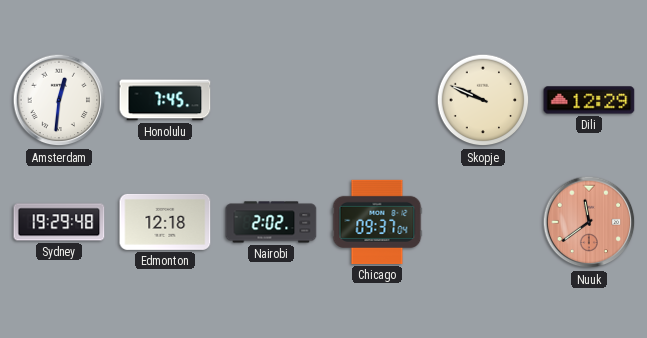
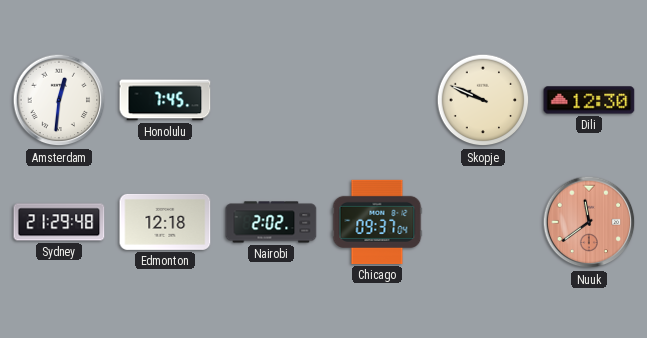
Dili: 12:29 -> 12:30
Sydney: 19:29 -> 21:29
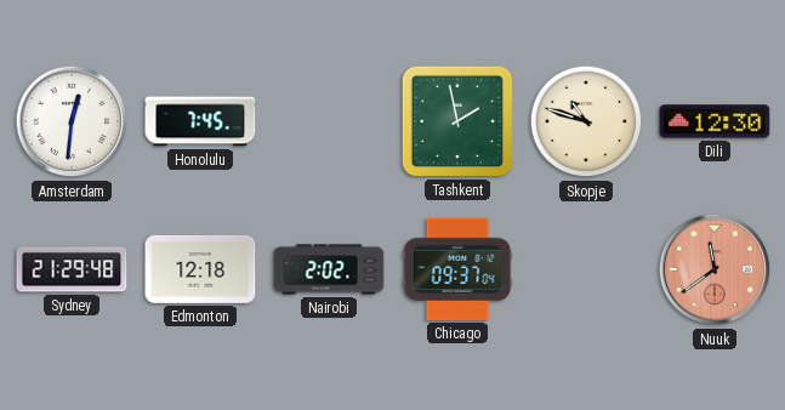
Tashkent: none -> 1:58
Skopje: 9:49 -> 10:48
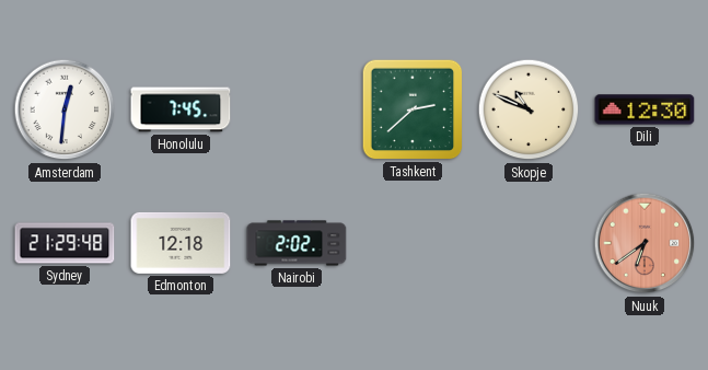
Tashkent: 1:58 -> 2:38
Skopje: 10:48 -> 10:49
Chicago: 09:37 -> none
Nuuk: 11:39 -> 6:39
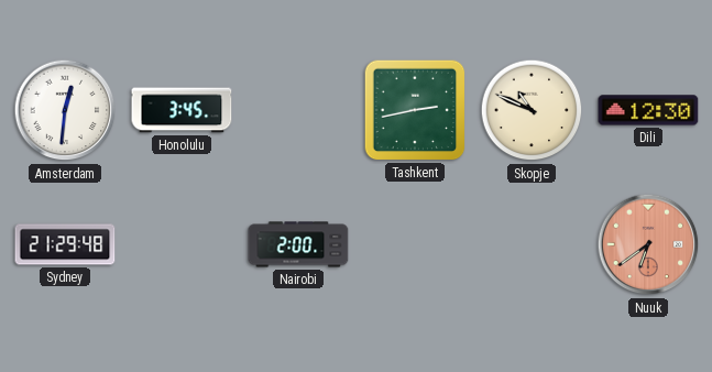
Honolulu: 7:45 -> 3:45
Tashkent: 2:38 -> 2:43
Edmonton: 12:18 -> none
Nairobi: 2:02 -> 2:00
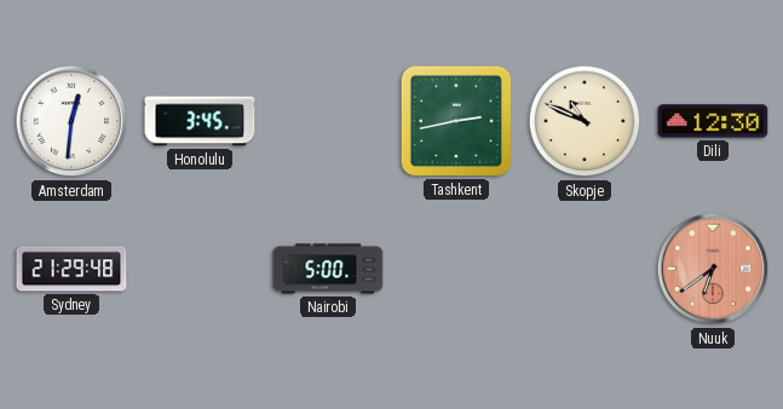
Nairobi: 2:00 -> 5:00
